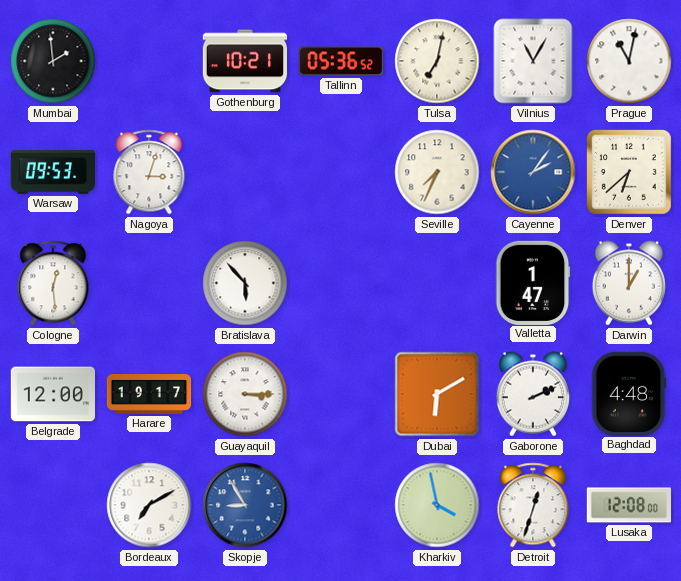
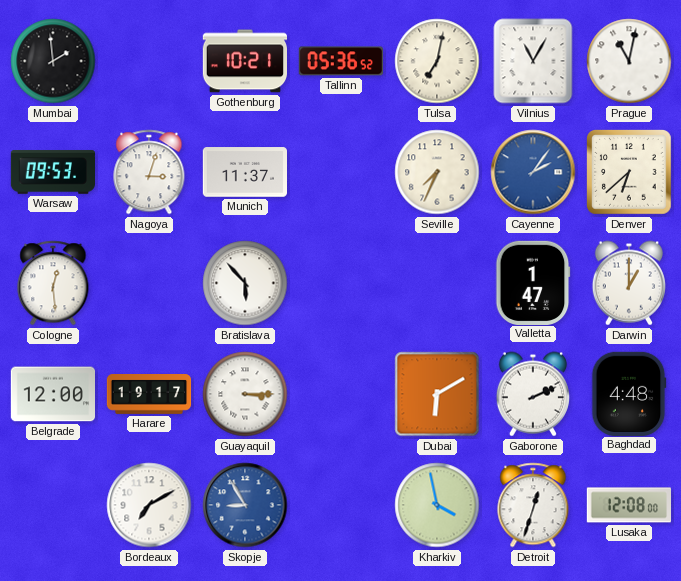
Munich: none -> 11:37
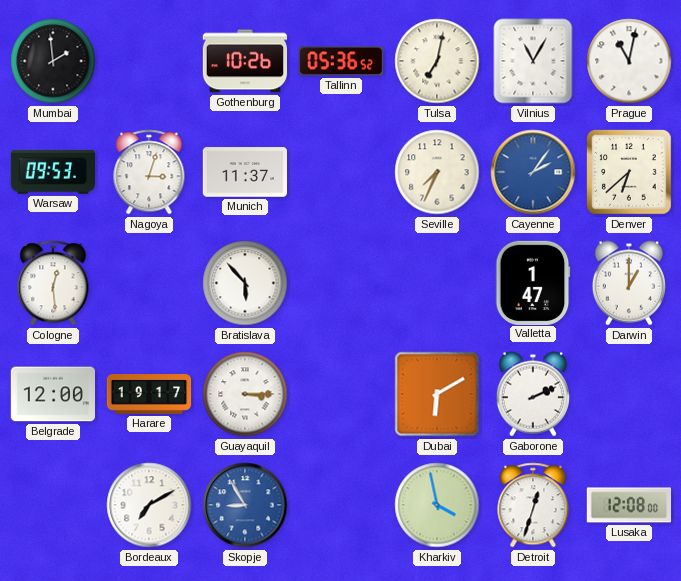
Gothenburg: 10:21 -> 10:26
Baghdad: 4:48 -> none
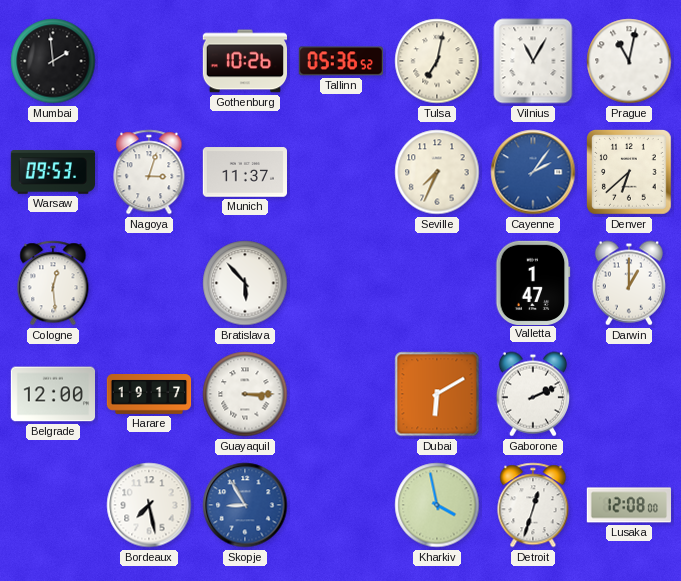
Bordeaux: 7:10 -> 7:28
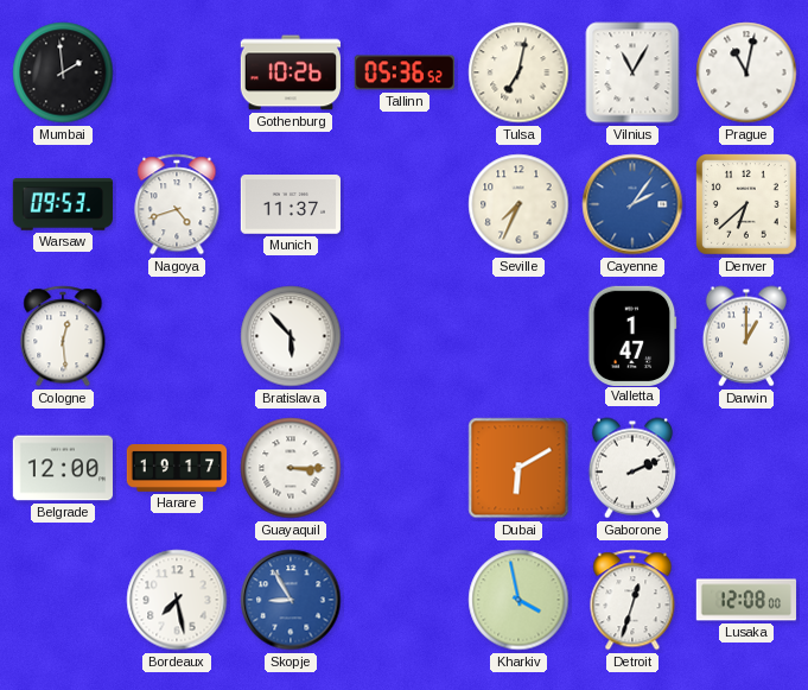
Nagoya: 3:03 -> 4:42
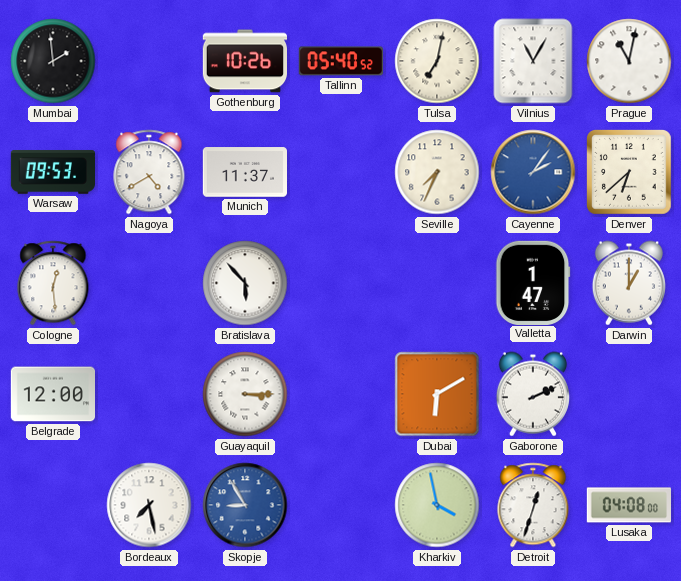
Tallinn: 05:36 -> 05:40
Nagoya: 4:42 -> 4:40
Harare: 19:17 -> none
Lusaka: 12:08 -> 04:08
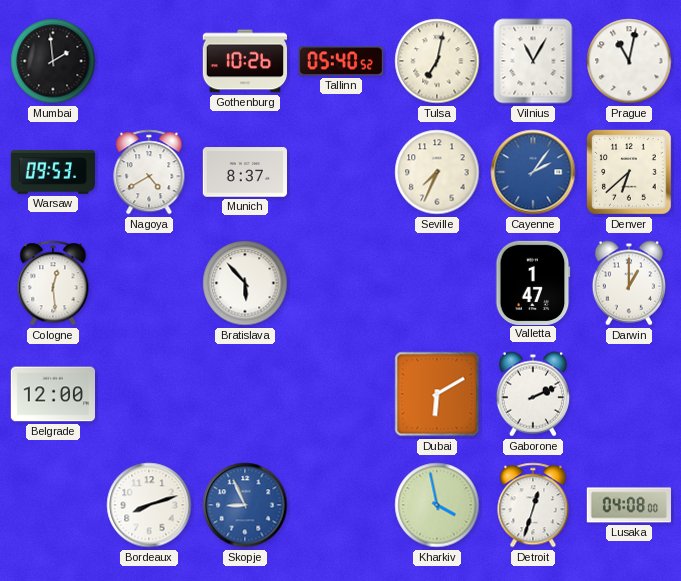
Munich: 11:37 -> 8:37
Guayaquil: 3:15 -> none
Bordeaux: 7:28 -> 8:12
Skopje: 8:55 -> 8:56
